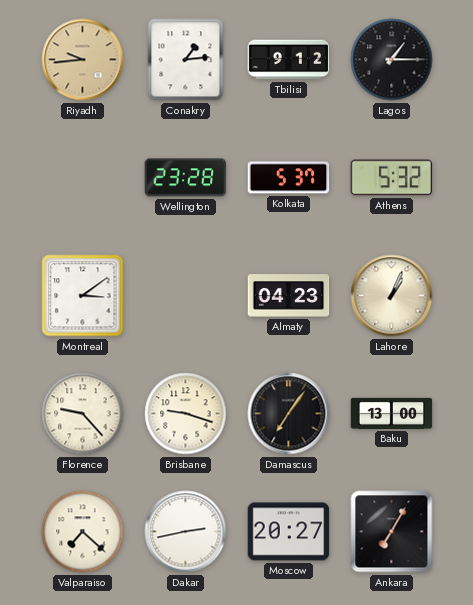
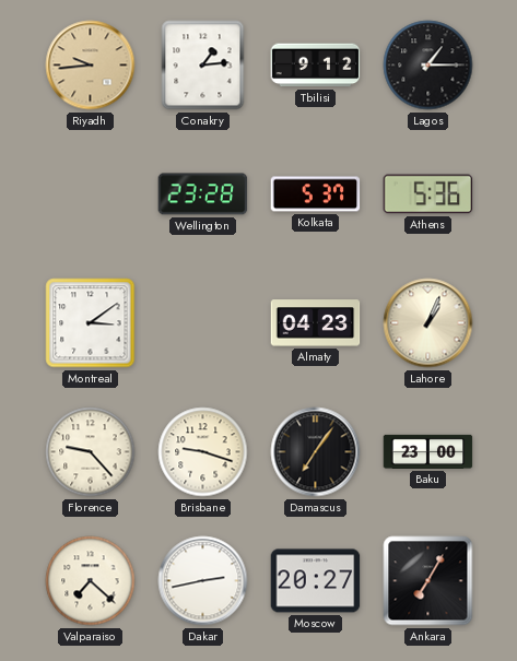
Athens: 5:32 -> 5:36
Baku: 13:00 -> 23:00
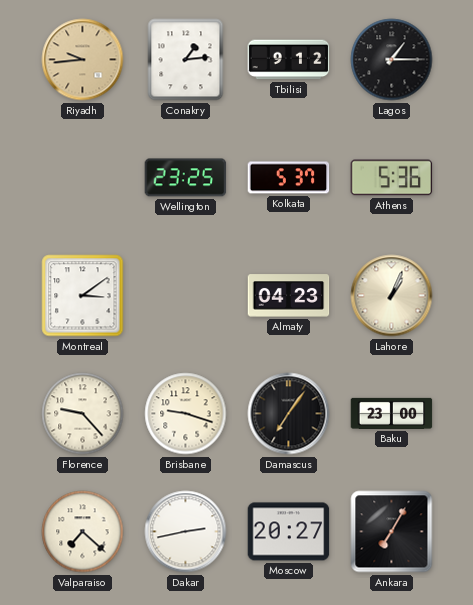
Wellington: 23:28 -> 23:25
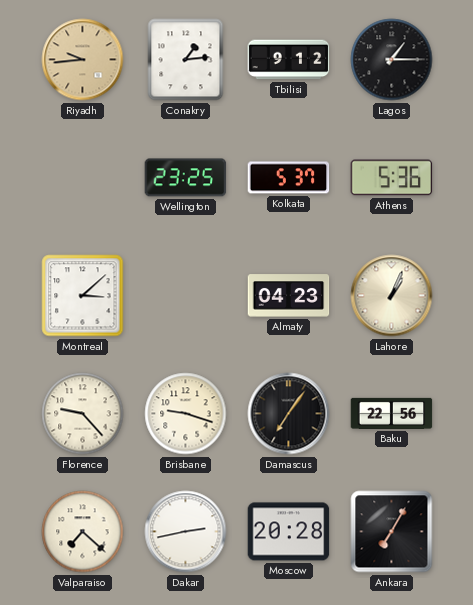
Montreal: 3:09 -> 3:08
Baku: 23:00 -> 22:56
Moscow: 20:27 -> 20:28
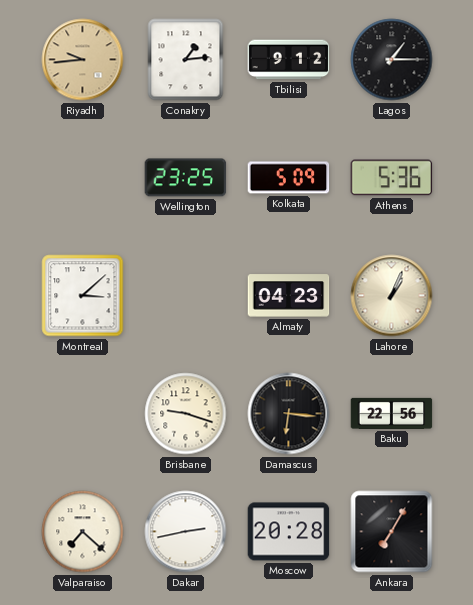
Kolkata: 5:37 -> 5:09
Florence: 9:23 -> none
Damascus: 7:06 -> 6:16
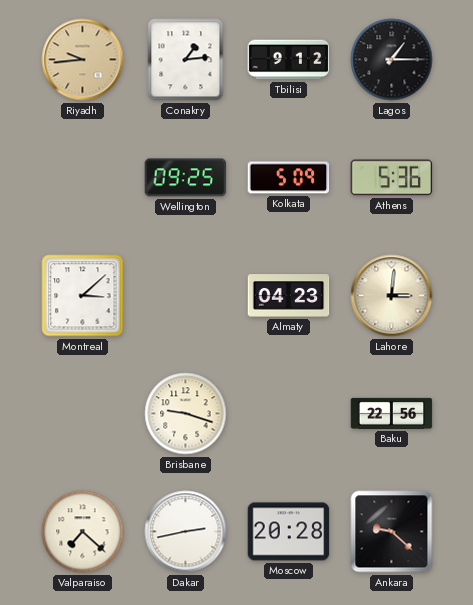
Wellington: 23:25 -> 09:25
Lahore: 1:04 -> 3:01
Damascus: 6:16 -> none
Ankara: 7:05 -> 9:22
